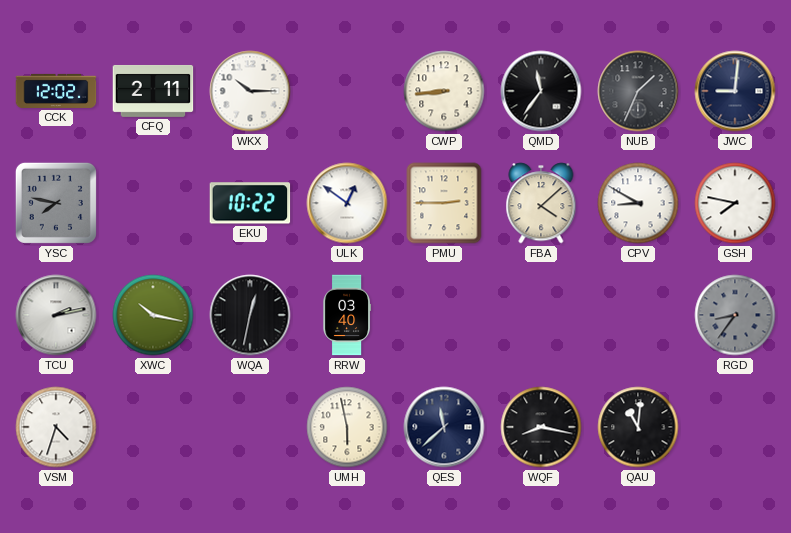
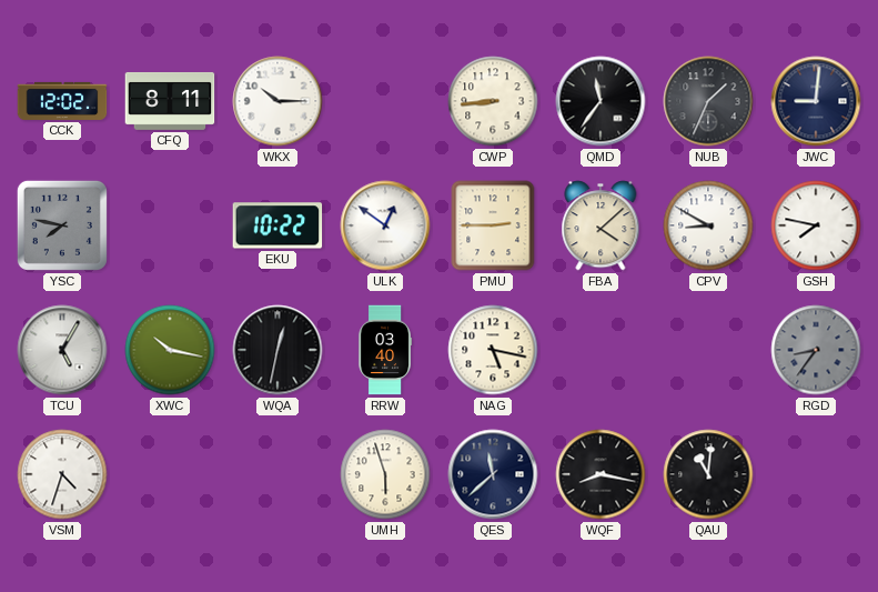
CFQ: 2:11 -> 8:11
TCU: 2:13 -> 5:05
NAG: none -> 5:17
UMH: 5:58 -> 5:57
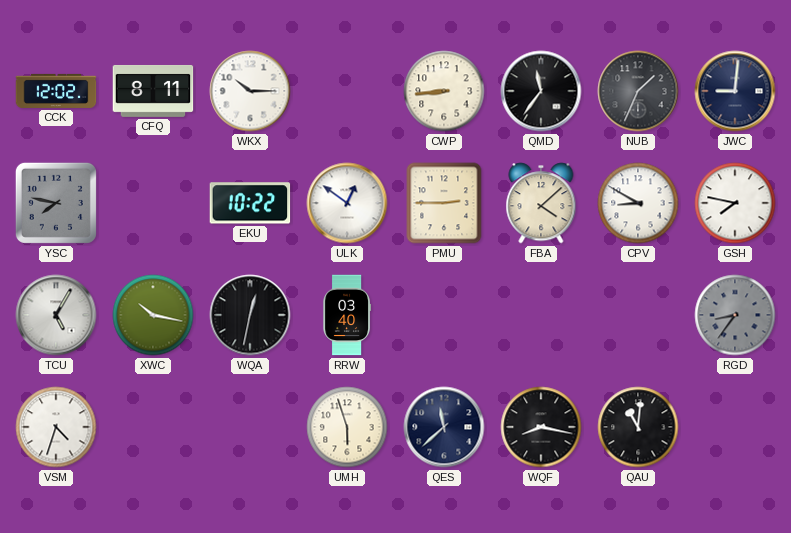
NAG: 5:17 -> none
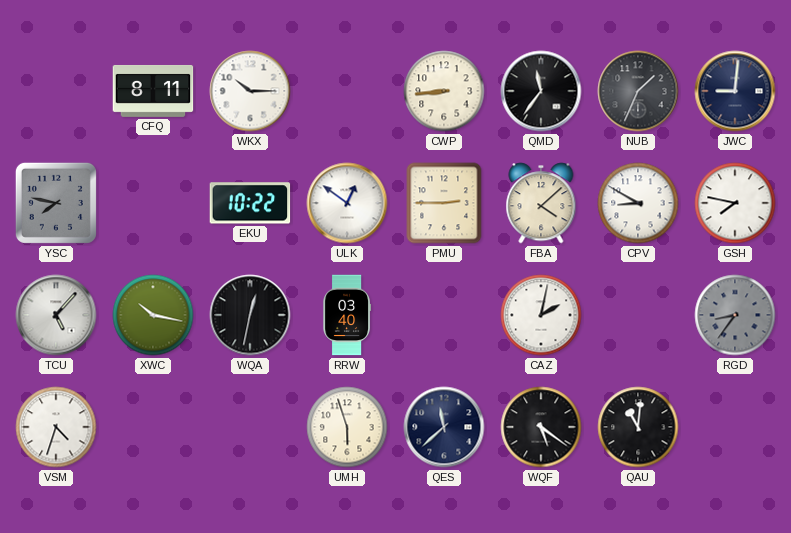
CCK: 12:02 -> none
TCU: 5:05 -> 5:07
CAZ: none -> 2:02
WQF: 8:17 -> 5:21
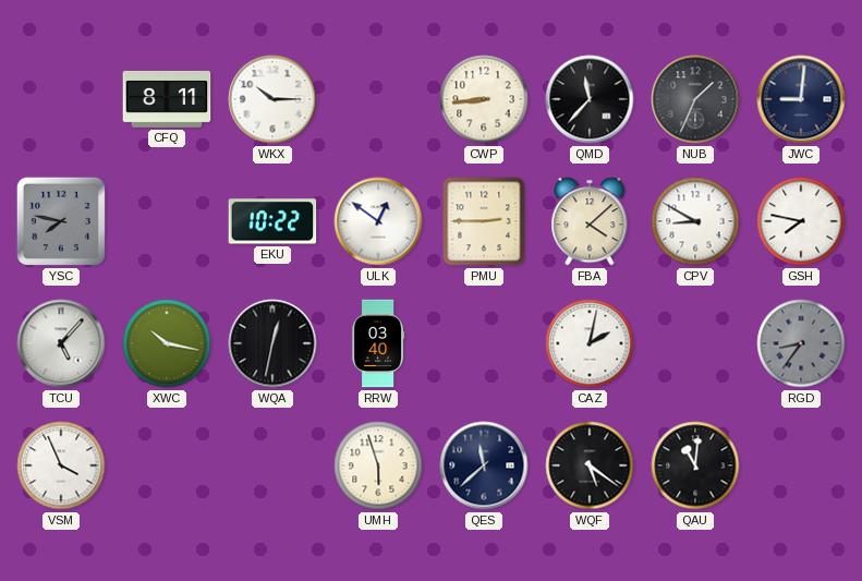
QMD: 11:36 -> 11:37
VSM: 4:33 -> 3:56
